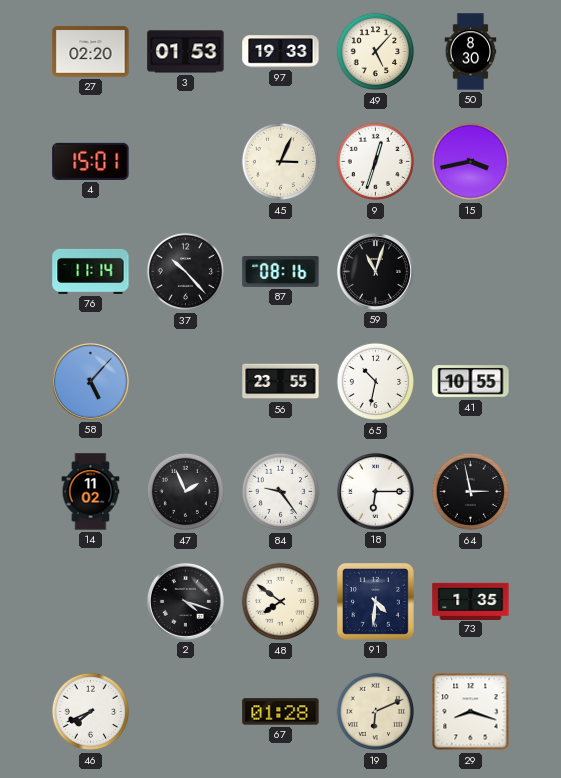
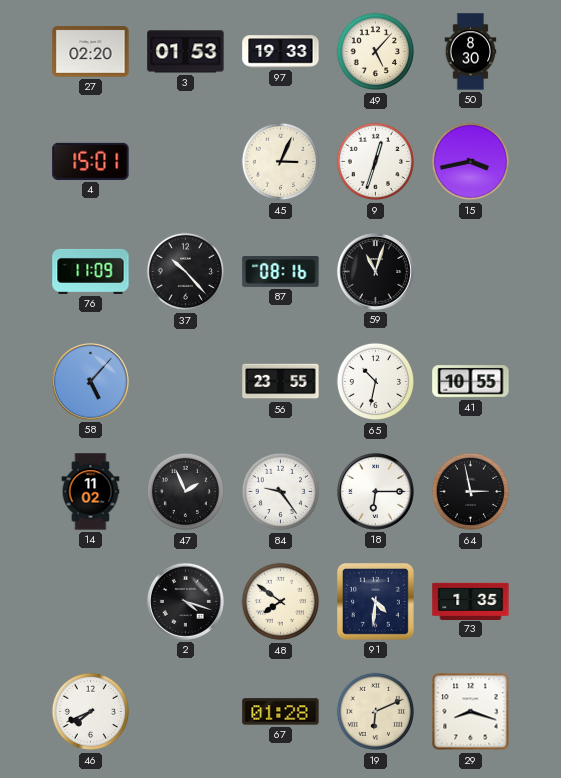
76: 11:14 -> 11:09
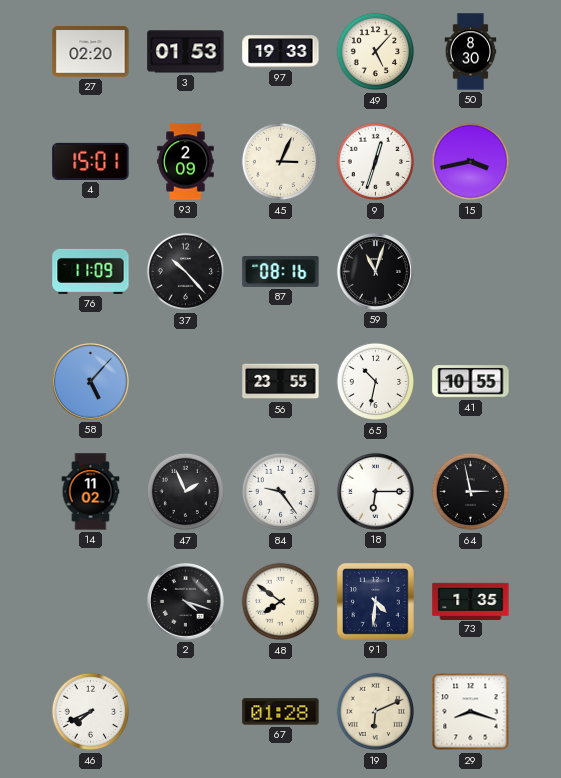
93: none -> 2:09
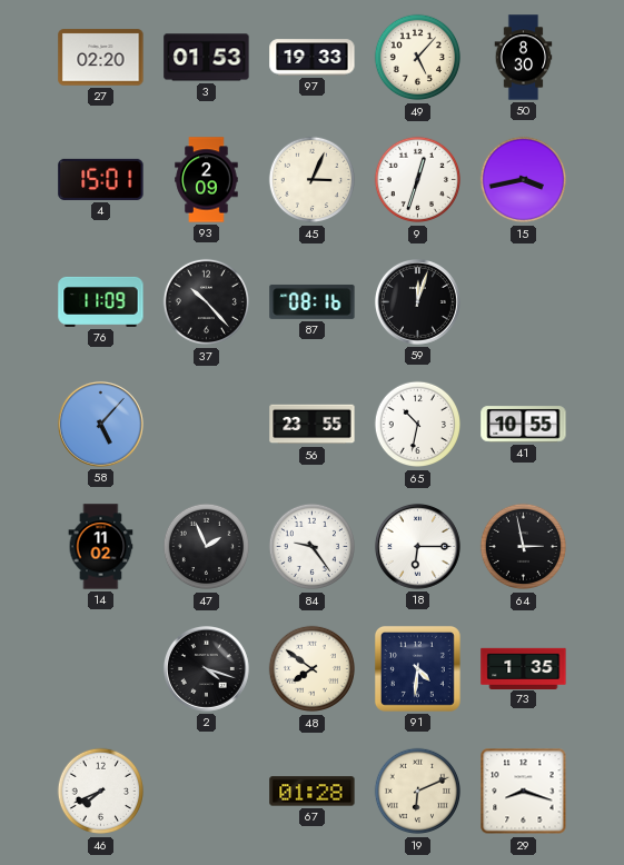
59: 11:03 -> 12:03
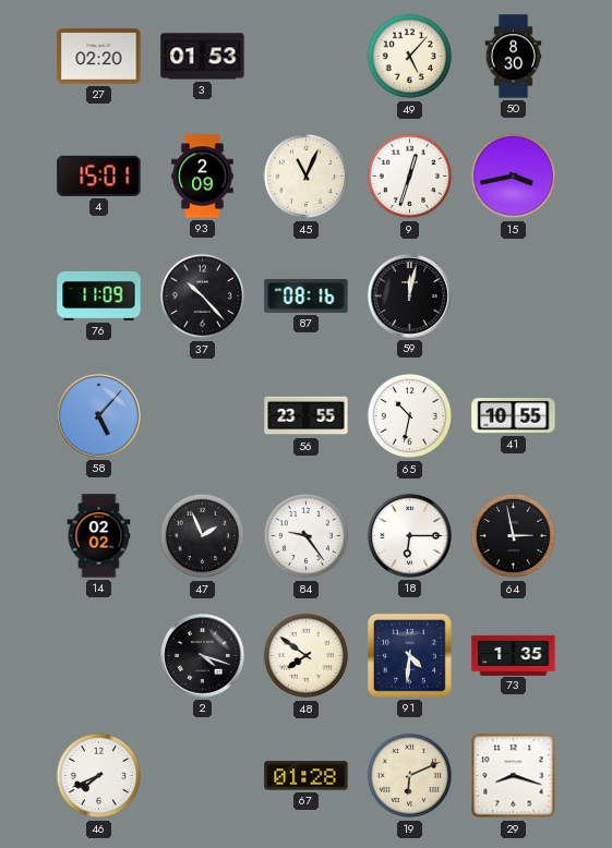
97: 19:33 -> none
45: 3:04 -> 11:04
59: 12:03 -> 12:02
14: 11:02 -> 02:02
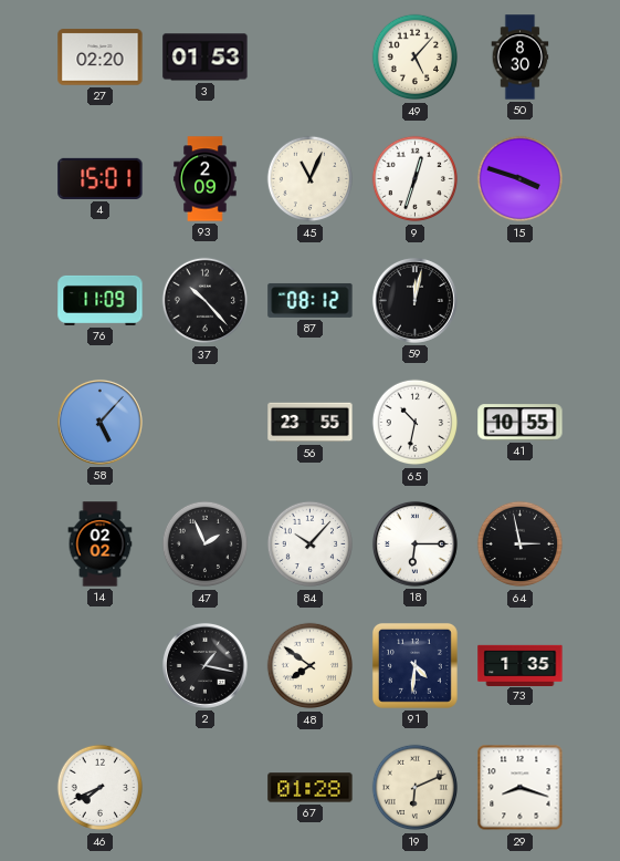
15: 3:43 -> 3:48
87: 08:16 -> 08:12
84: 9:24 -> 10:07
2: 4:18 -> 1:17
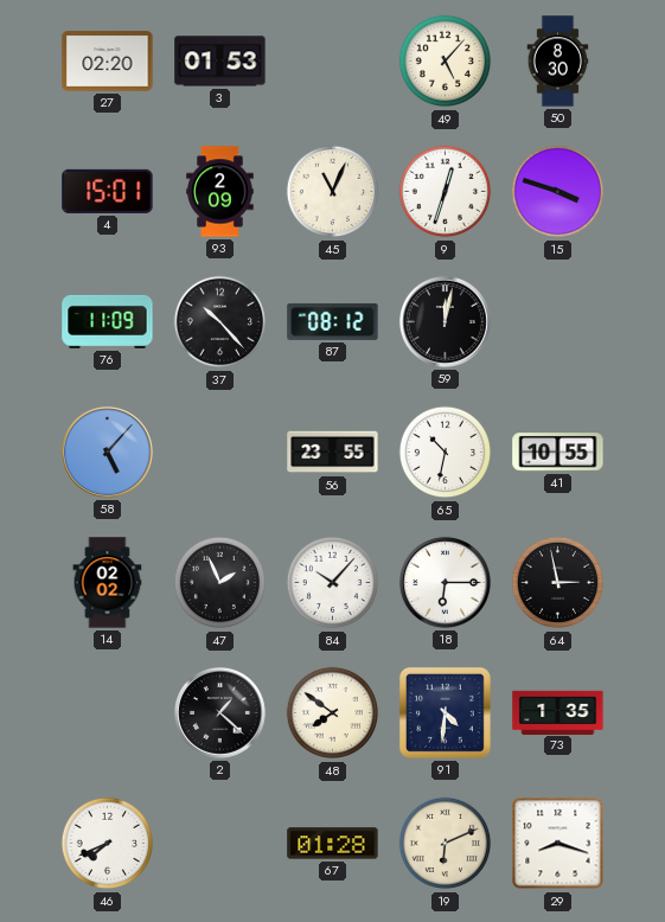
2: 1:17 -> 1:22
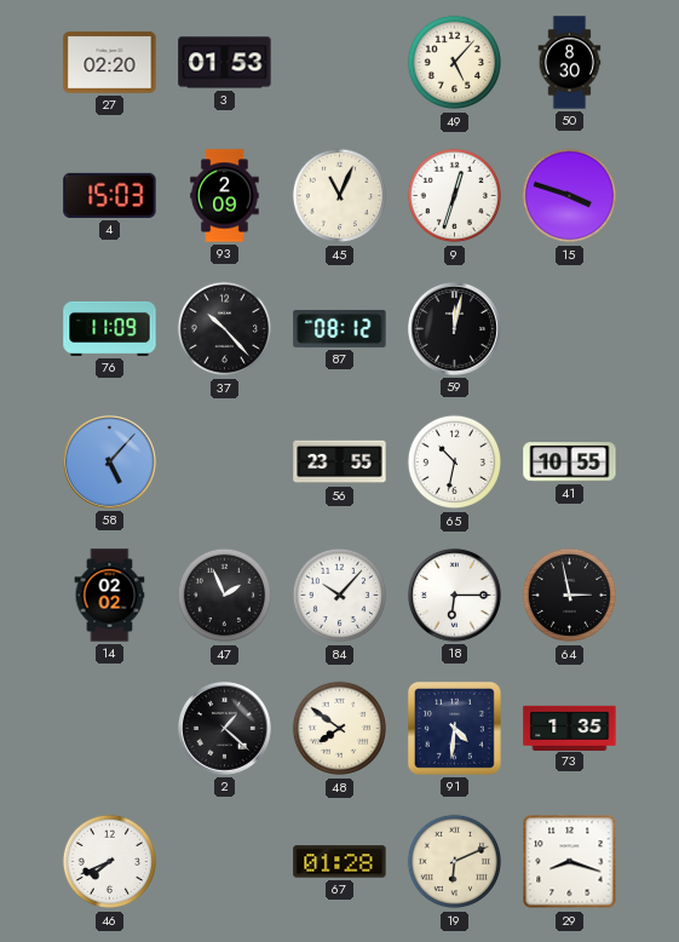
4: 15:01 -> 15:03
